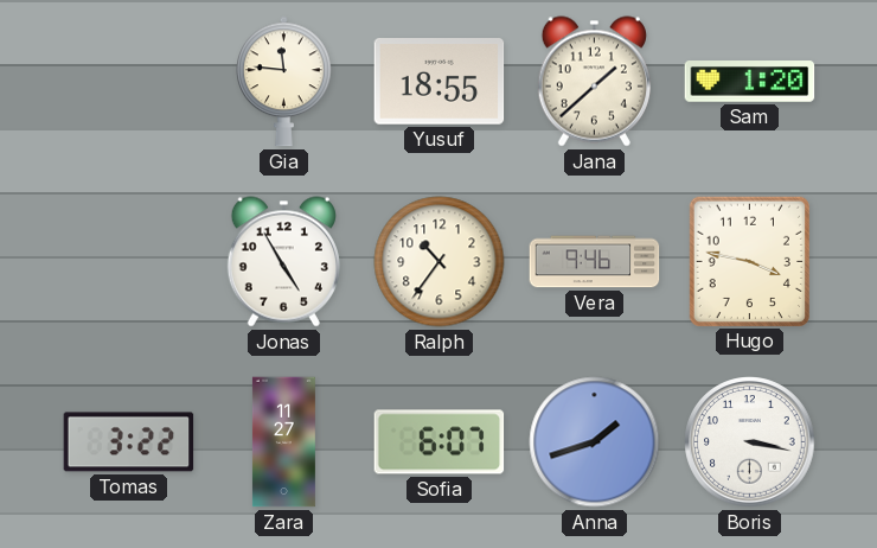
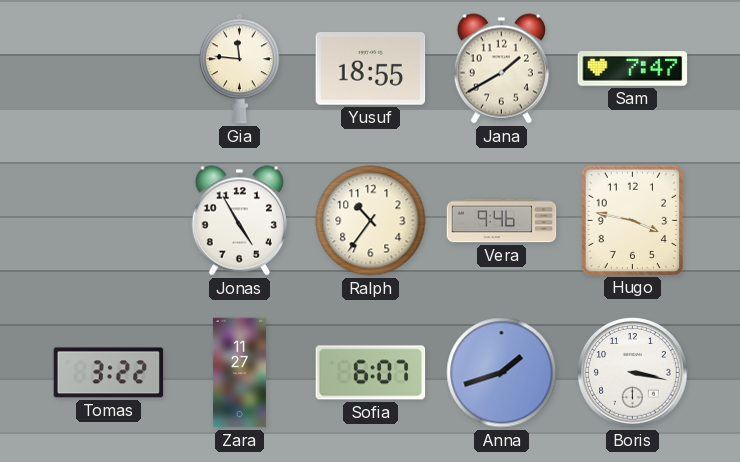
Jana: 1:38 -> 1:40
Sam: 1:20 -> 7:47
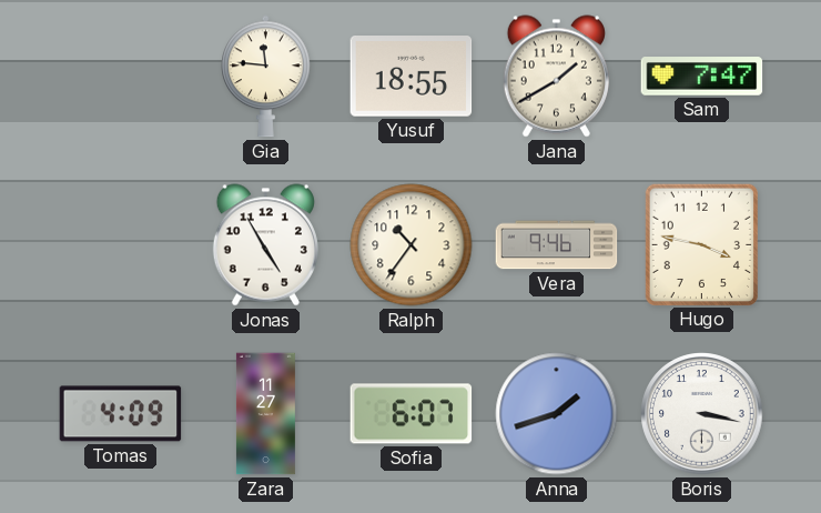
Tomas: 3:22 -> 4:09
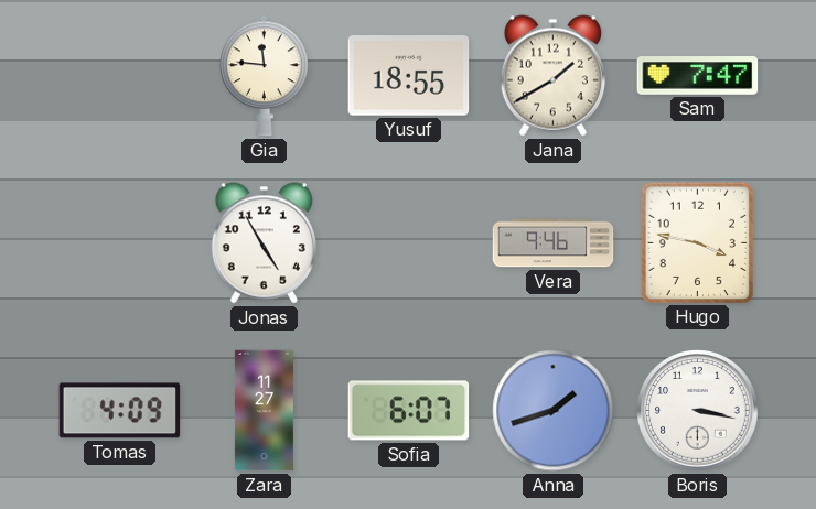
Ralph: 10:36 -> none
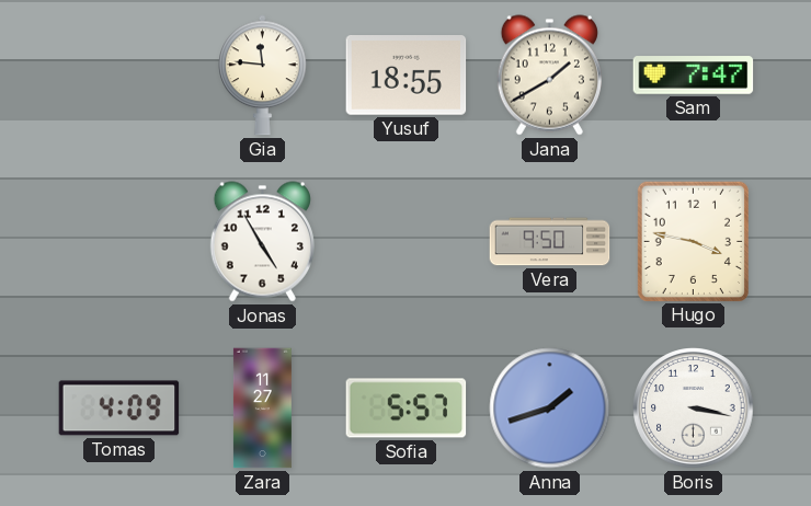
Vera: 9:46 -> 9:50
Sofia: 6:07 -> 5:57
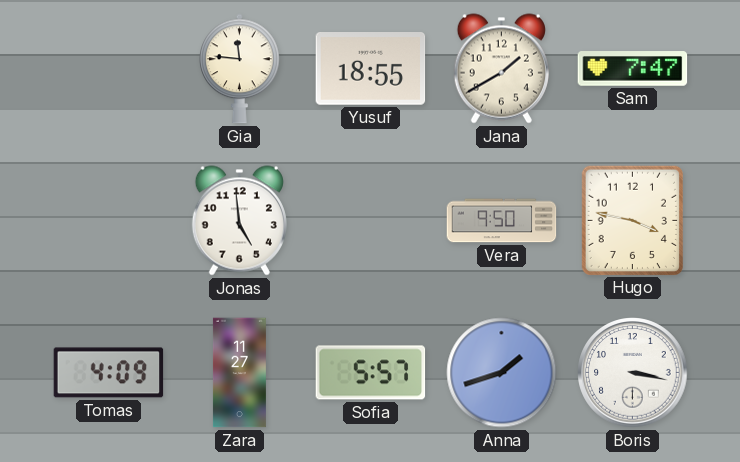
Jonas: 4:55 -> 4:59
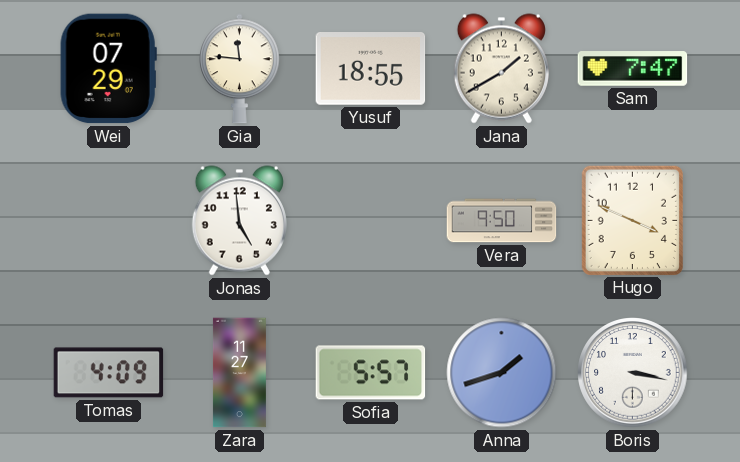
Wei: none -> 07:29
Hugo: 3:47 -> 3:49
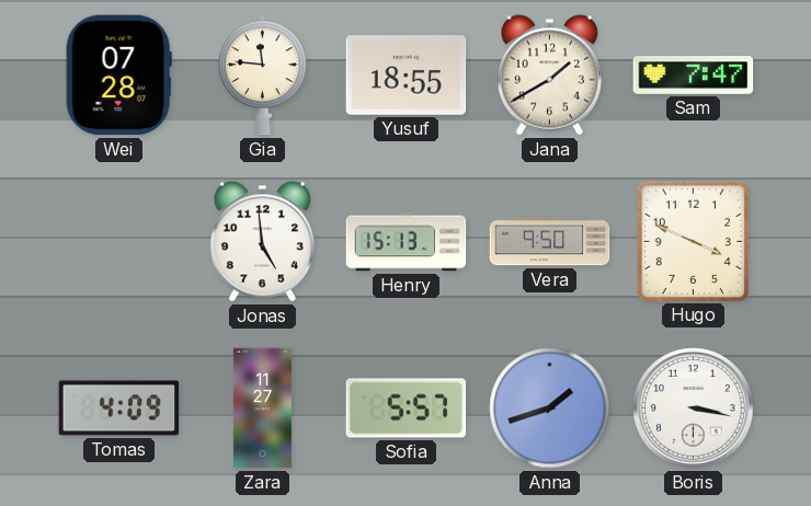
Wei: 07:29 -> 07:28
Henry: none -> 15:13
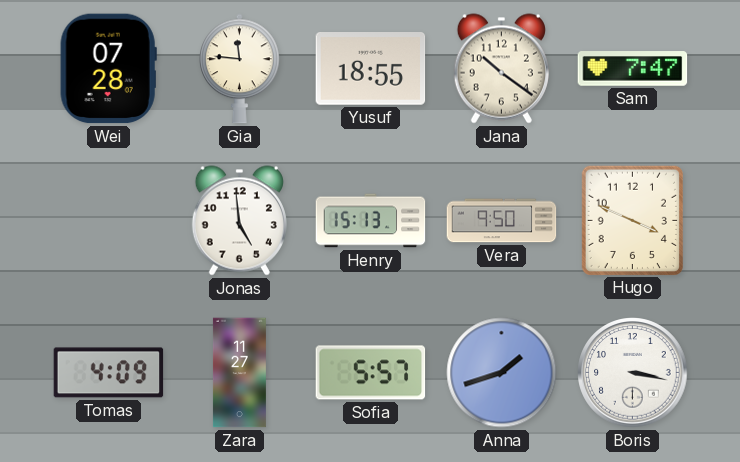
Jana: 1:40 -> 10:21
